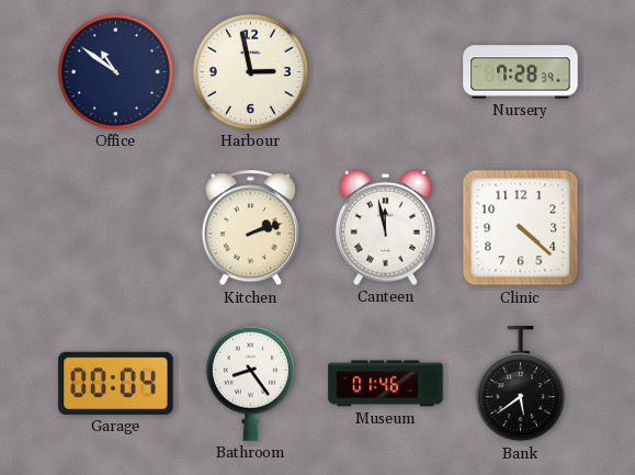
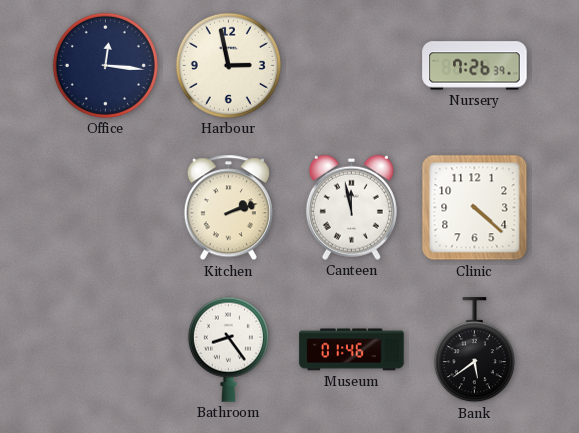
Office: 10:51 -> 12:16
Nursery: 7:28 -> 7:26
Garage: 00:04 -> none
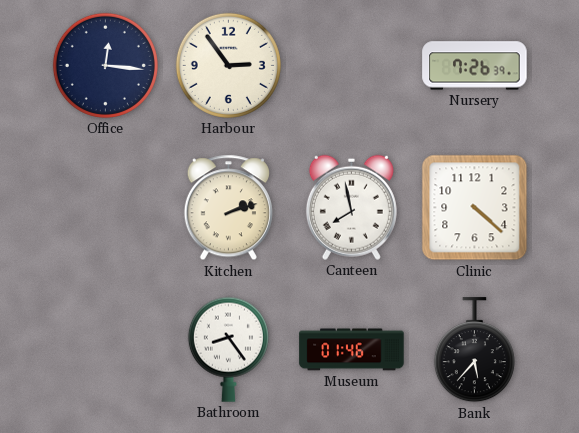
Harbour: 2:58 -> 2:54
Canteen: 11:58 -> 7:58
Bank: 5:39 -> 5:37
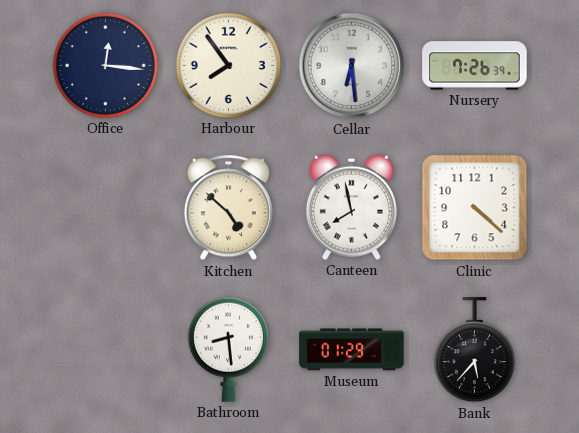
Harbour: 2:54 -> 7:54
Cellar: none -> 6:29
Kitchen: 2:12 -> 4:52
Bathroom: 8:24 -> 8:29
Museum: 01:46 -> 01:29
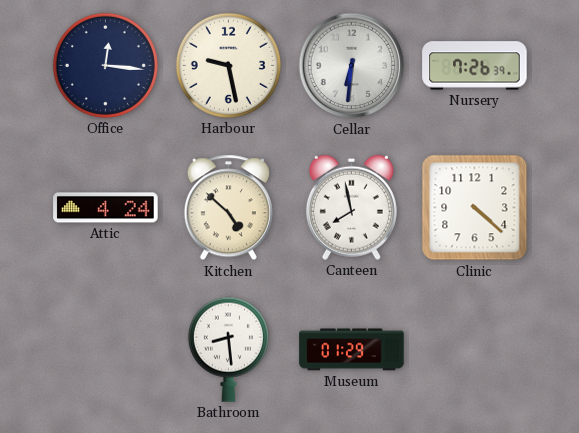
Harbour: 7:54 -> 9:28
Cellar: 6:29 -> 6:31
Attic: none -> 4:24
Bank: 5:37 -> none
